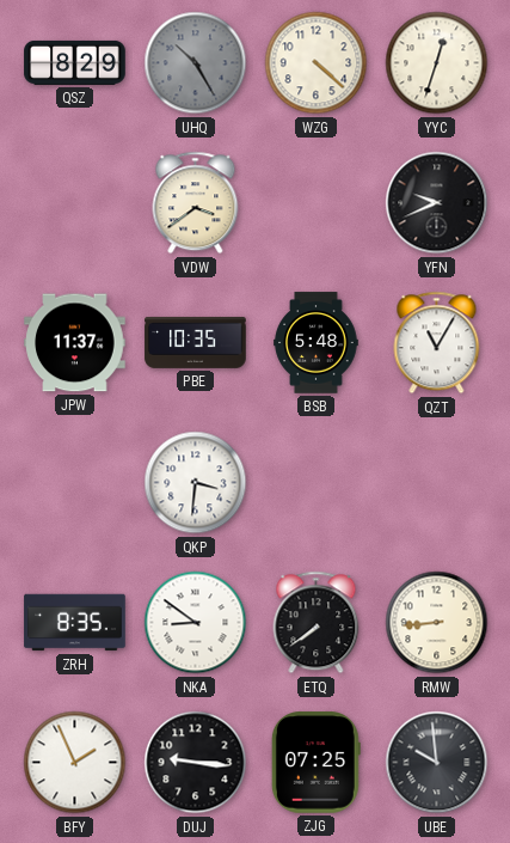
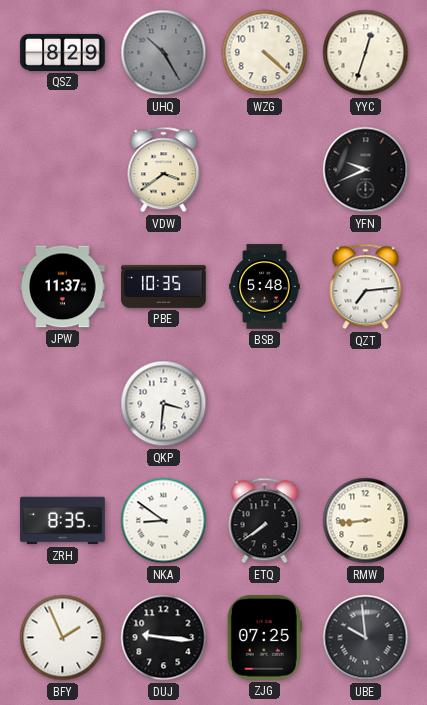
QZT: 11:05 -> 7:14
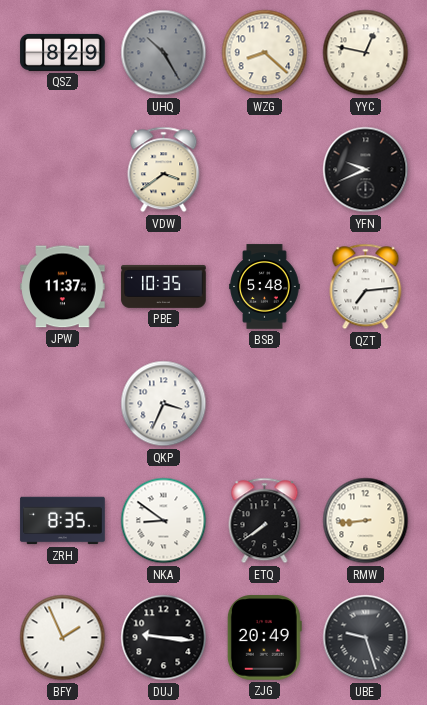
WZG: 4:22 -> 8:22
YYC: 12:33 -> 12:47
QKP: 3:31 -> 3:34
ZJG: 07:25 -> 20:49
UBE: 9:59 -> 9:27
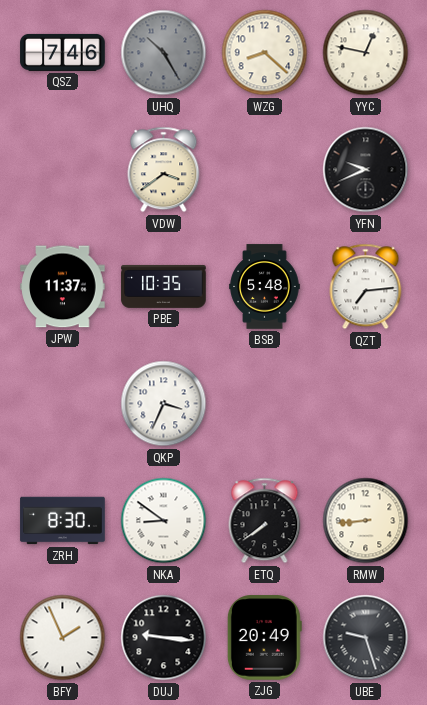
QSZ: 8:29 -> 7:46
ZRH: 8:35 -> 8:30
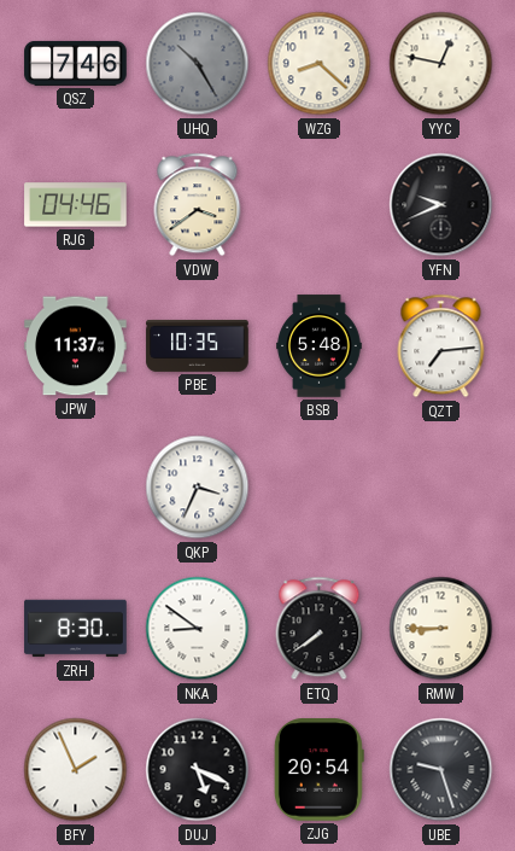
RJG: none -> 04:46
RMW: 8:44 -> 8:45
DUJ: 9:16 -> 5:19
ZJG: 20:49 -> 20:54
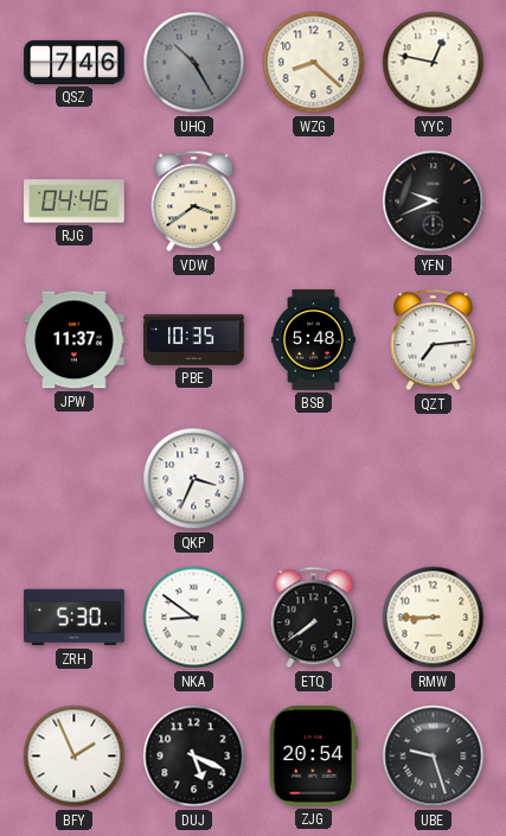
ZRH: 8:30 -> 5:30
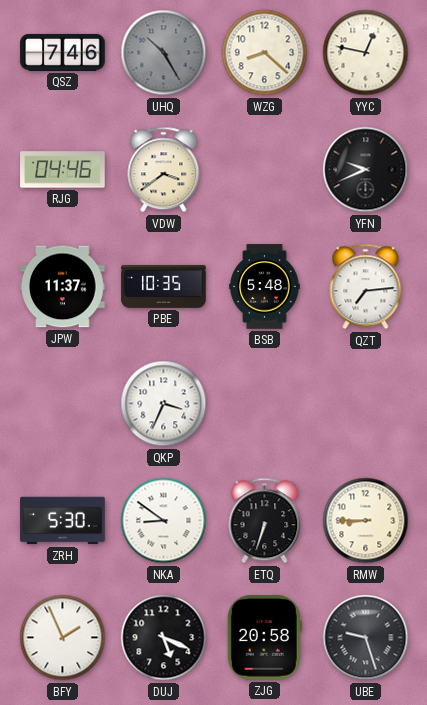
ETQ: 7:39 -> 6:33
ZJG: 20:54 -> 20:58
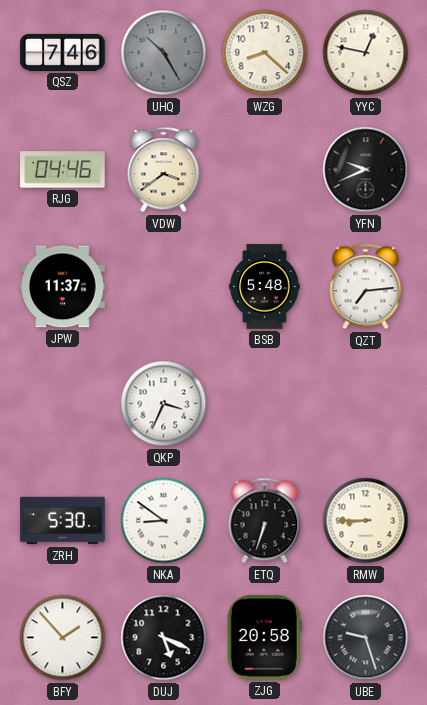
PBE: 10:35 -> none
BFY: 1:56 -> 1:53
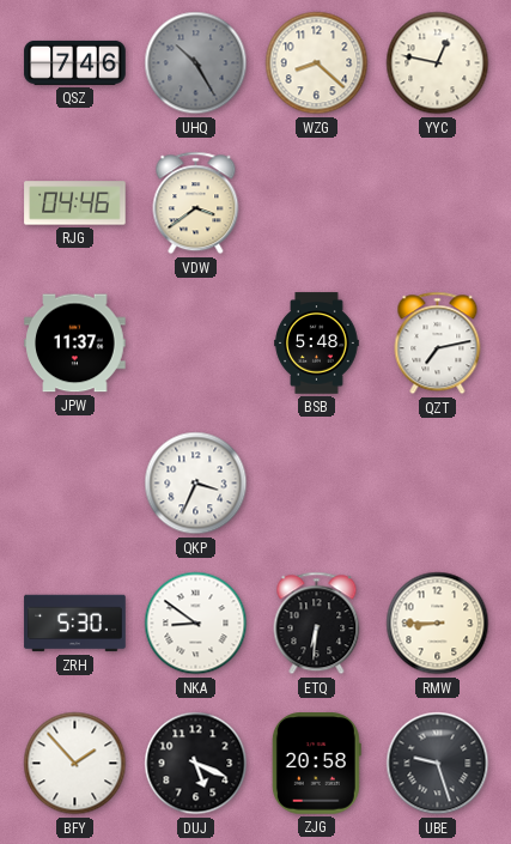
YFN: 9:41 -> none
QZT: 7:14 -> 7:13
ETQ: 6:33 -> 6:31
